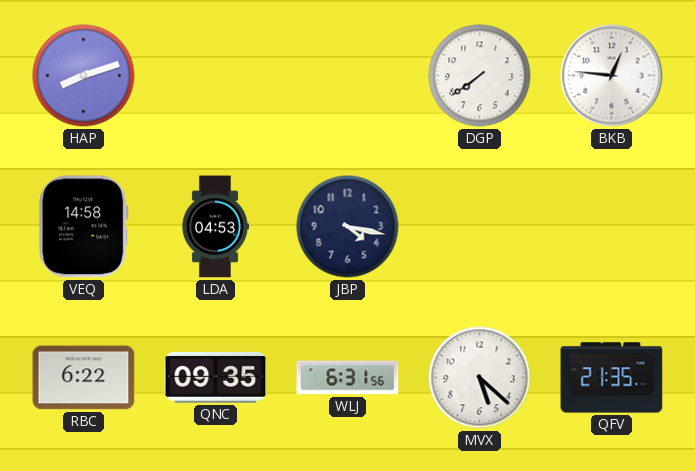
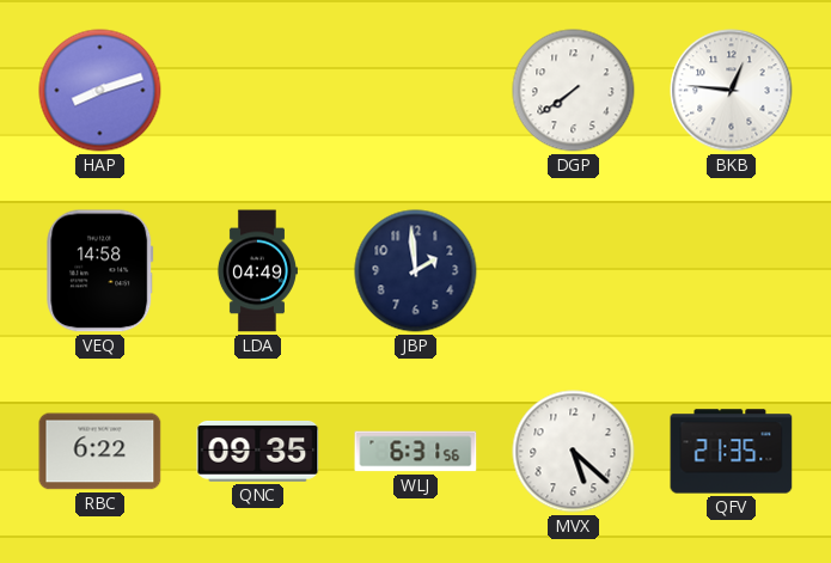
LDA: 04:53 -> 04:49
JBP: 4:17 -> 1:59
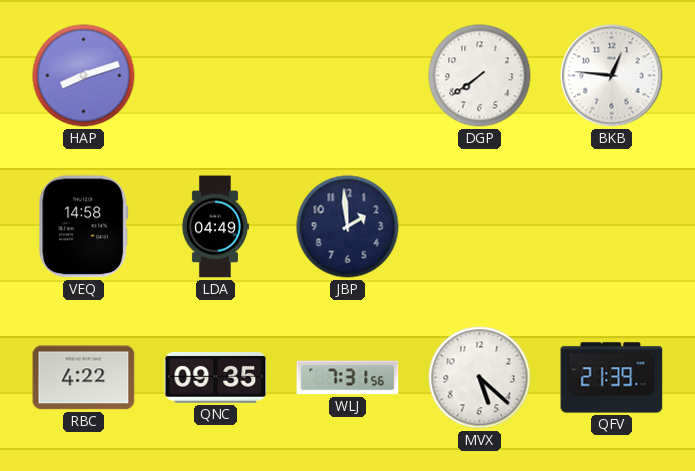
RBC: 6:22 -> 4:22
WLJ: 6:31 -> 7:31
QFV: 21:35 -> 21:39
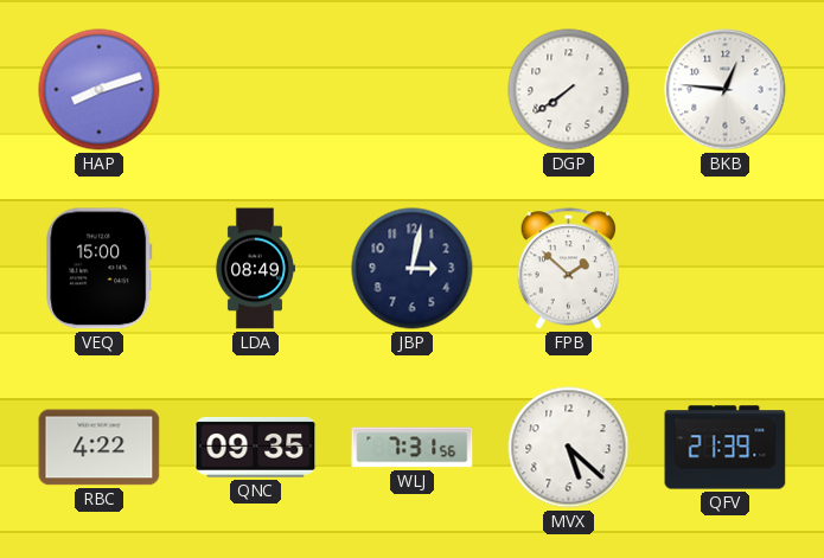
VEQ: 14:58 -> 15:00
LDA: 04:49 -> 08:49
JBP: 1:59 -> 3:02
FPB: none -> 1:52
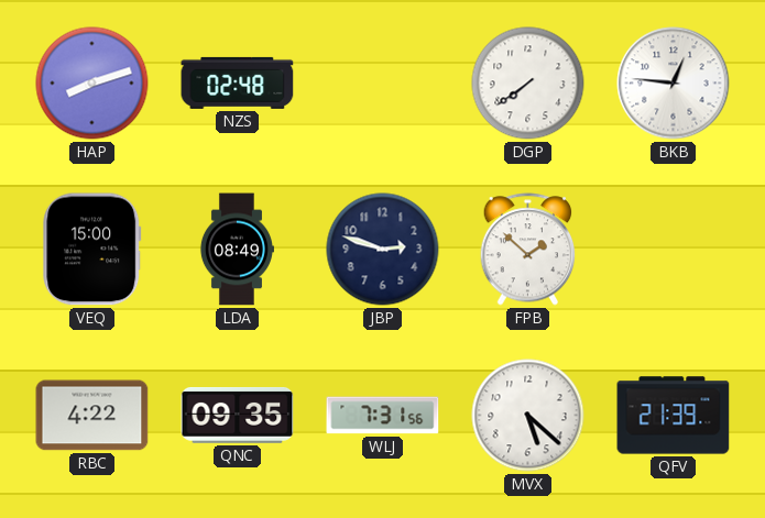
NZS: none -> 02:48
JBP: 3:02 -> 2:48
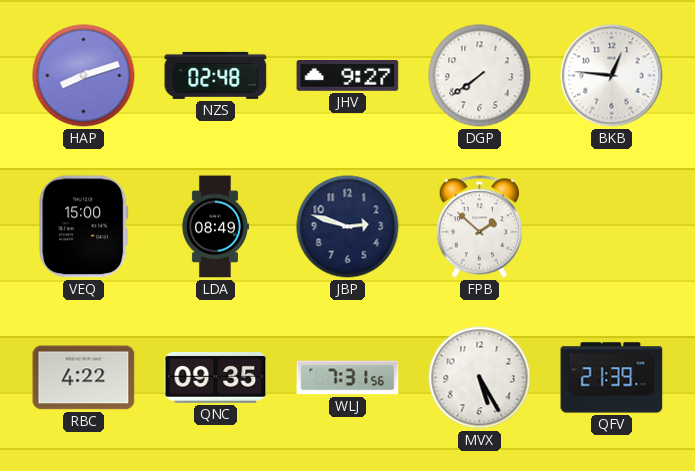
JHV: none -> 9:27
MVX: 5:22 -> 5:25
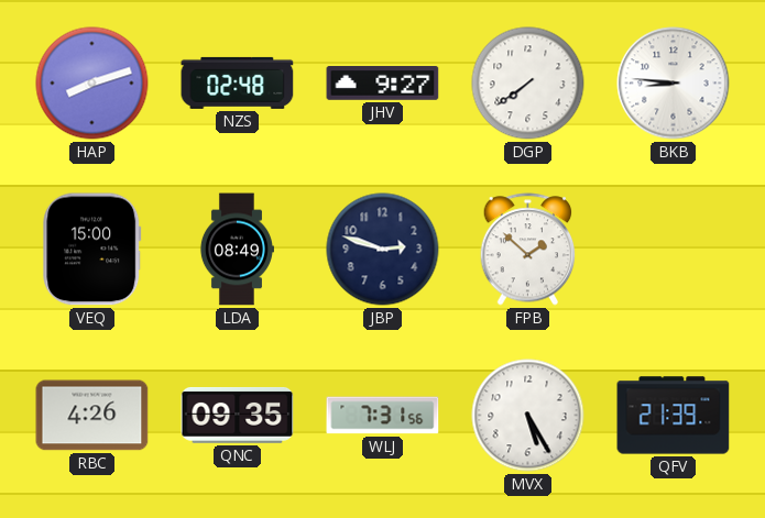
BKB: 12:46 -> 8:46
RBC: 4:22 -> 4:26
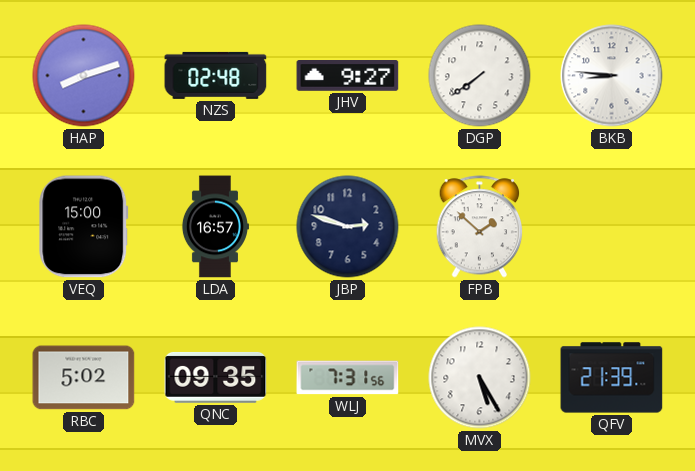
LDA: 08:49 -> 16:57
RBC: 4:26 -> 5:02
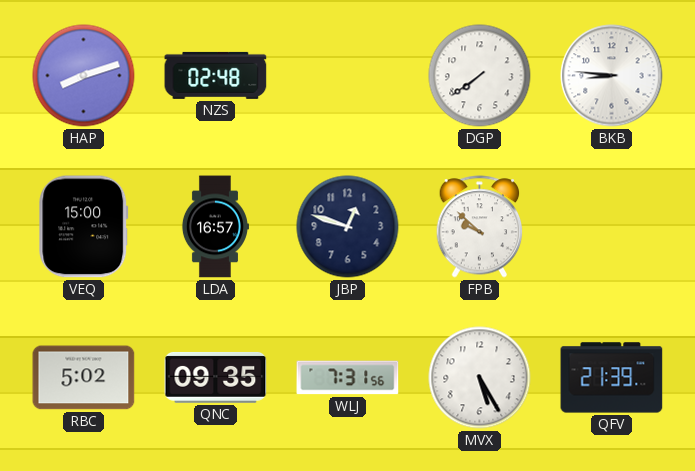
JHV: 9:27 -> none
JBP: 2:48 -> 12:48
FPB: 1:52 -> 9:52
